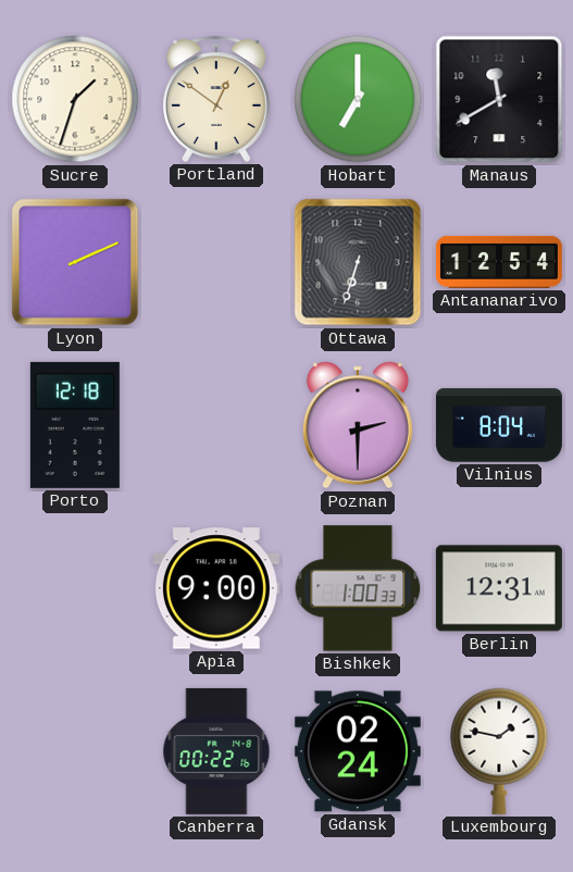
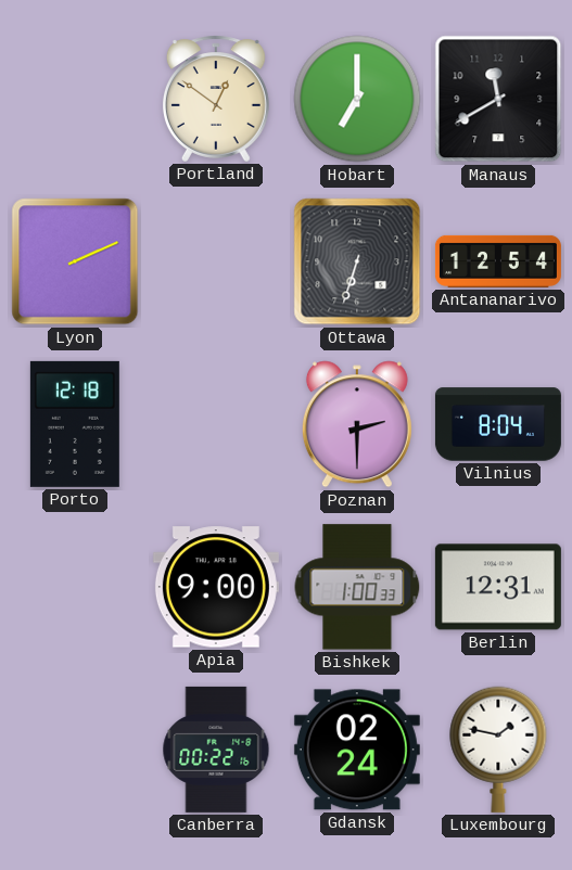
Sucre: 1:33 -> none
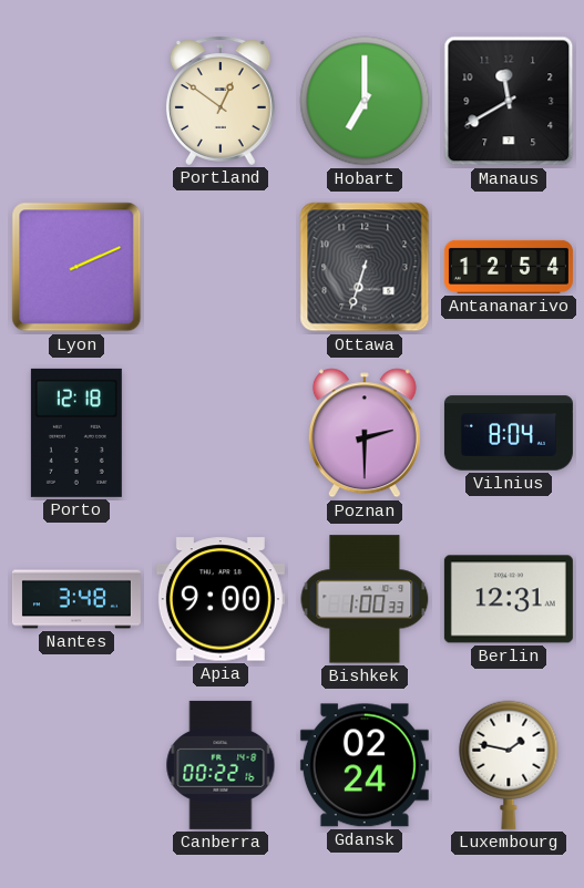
Nantes: none -> 3:48
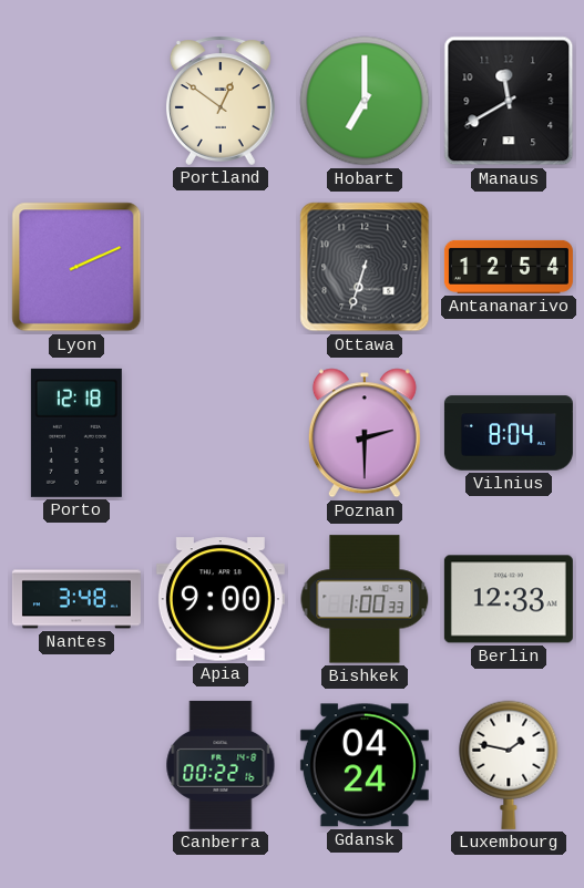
Berlin: 12:31 -> 12:33
Gdansk: 02:24 -> 04:24
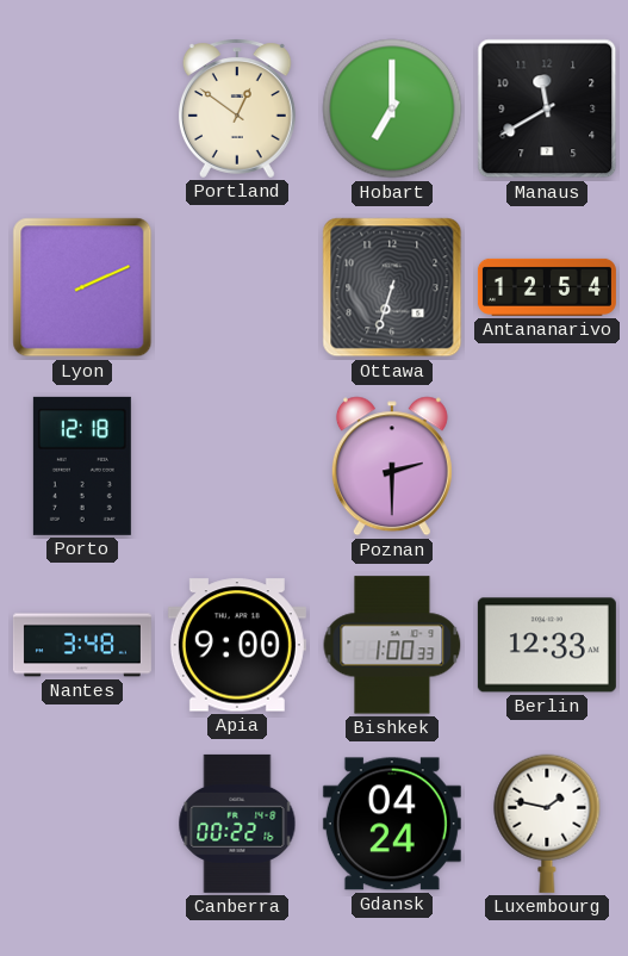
Vilnius: 8:04 -> none
